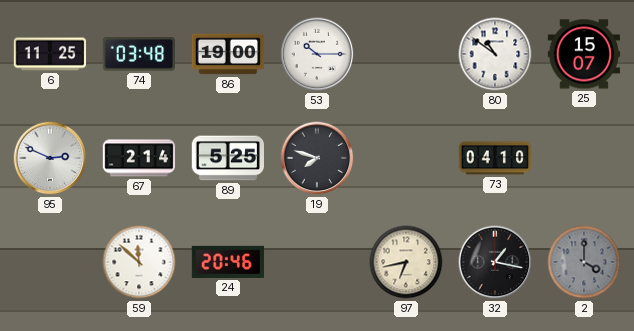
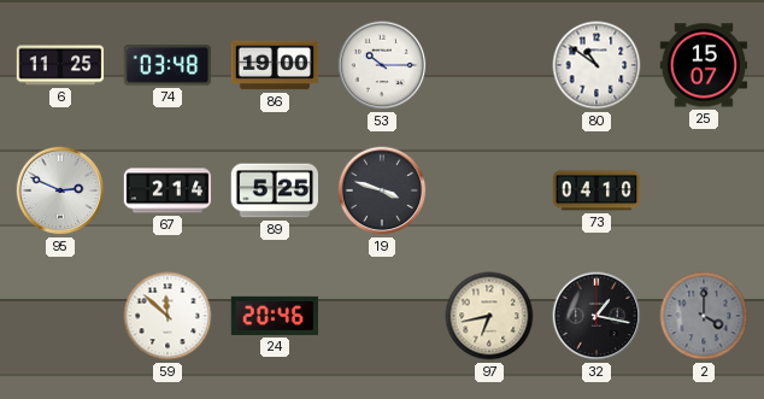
19: 7:48 -> 3:48
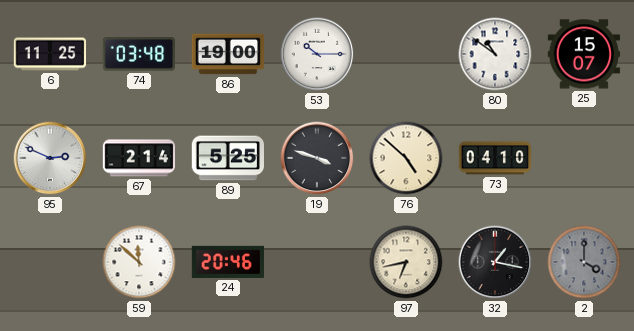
76: none -> 4:52
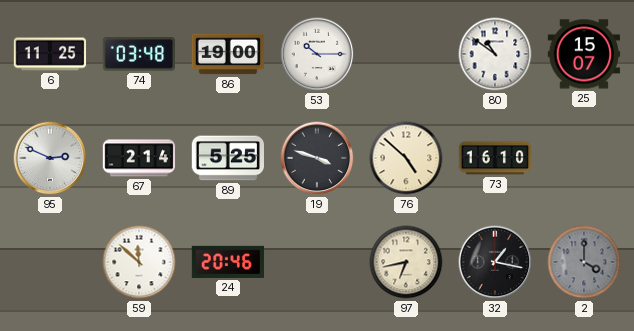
73: 04:10 -> 16:10
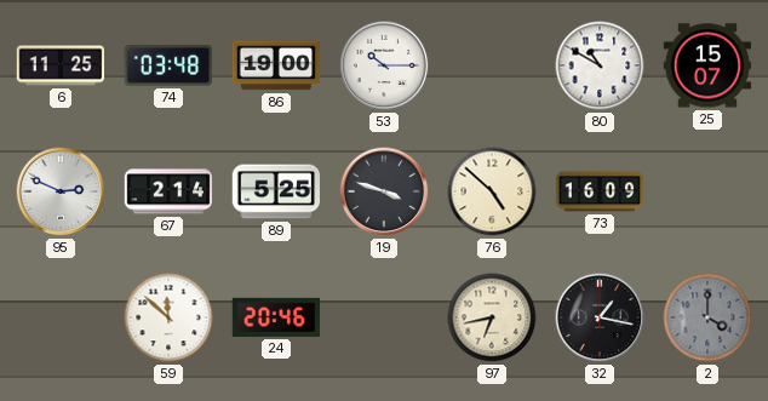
80: 10:51 -> 10:50
73: 16:10 -> 16:09
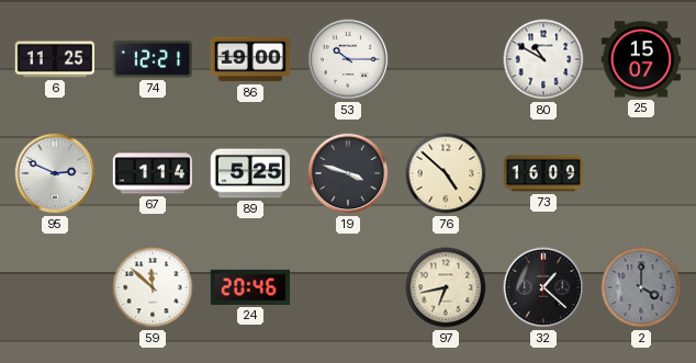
74: 03:48 -> 12:21
67: 2:14 -> 1:14
32: 1:17 -> 1:22
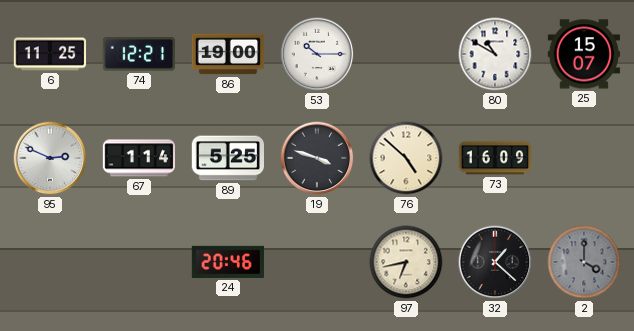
59: 11:52 -> none
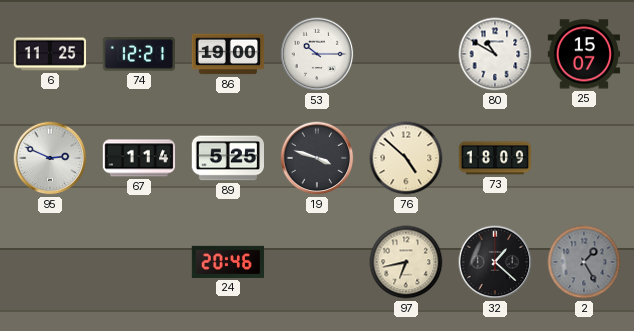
73: 16:09 -> 18:09
2: 4:00 -> 1:25
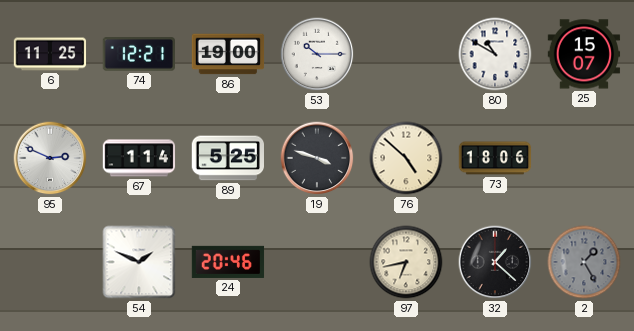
73: 18:09 -> 18:06
54: none -> 1:49
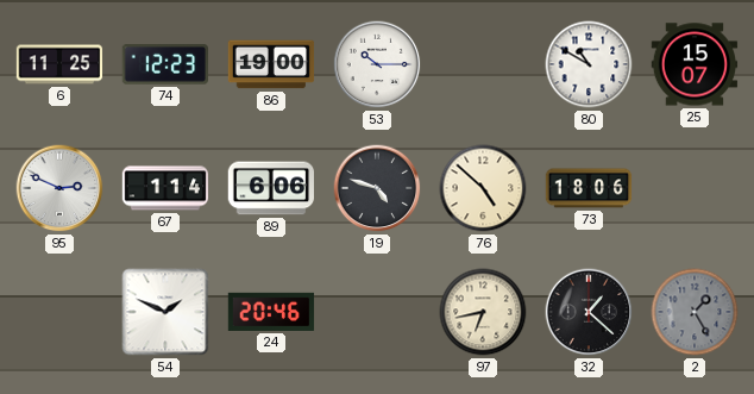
74: 12:21 -> 12:23
89: 5:25 -> 6:06
19: 3:48 -> 4:48
